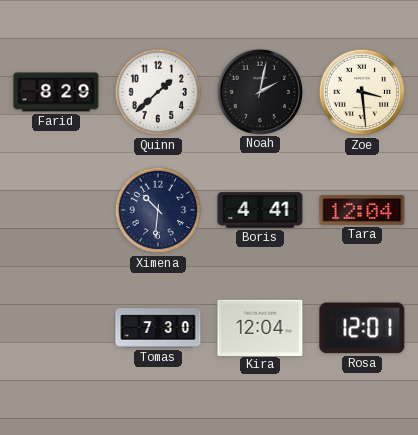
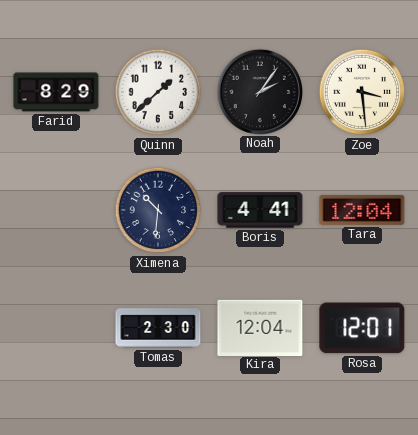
Noah: 2:02 -> 2:06
Tomas: 7:30 -> 2:30
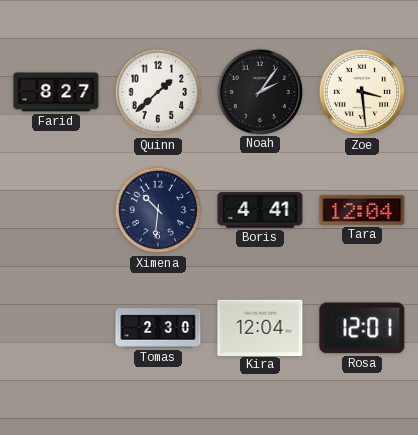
Farid: 8:29 -> 8:27
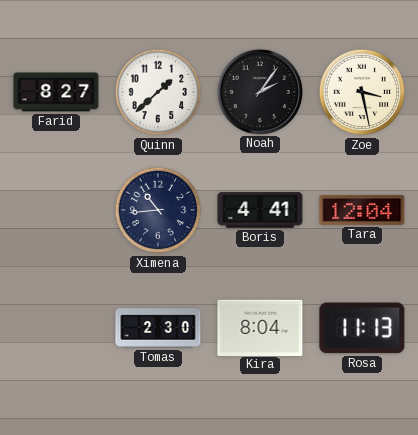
Zoe: 3:29 -> 3:28
Ximena: 10:31 -> 10:44
Kira: 12:04 -> 8:04
Rosa: 12:01 -> 11:13
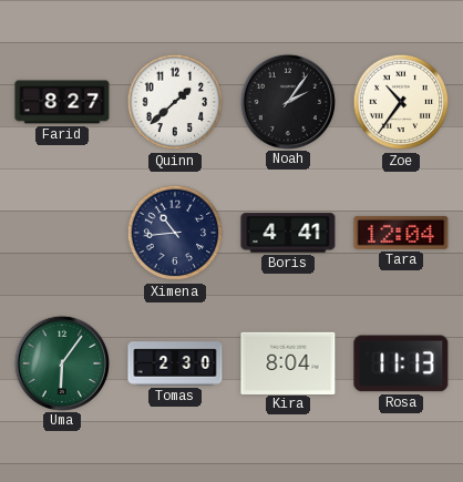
Zoe: 3:28 -> 10:36
Uma: none -> 6:06
